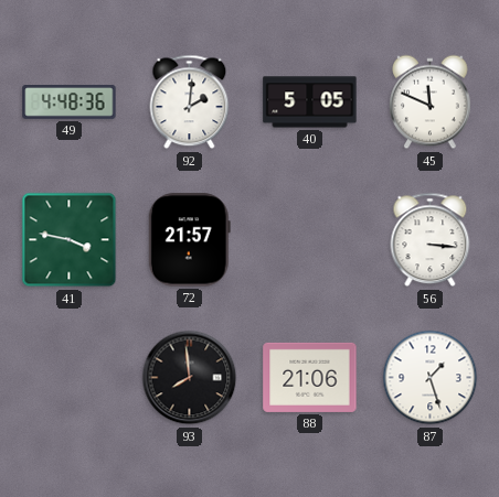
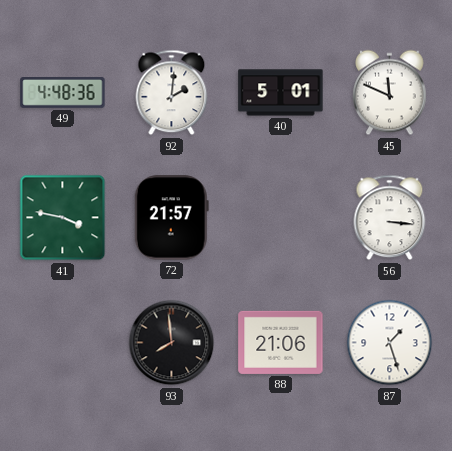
40: 5:05 -> 5:01
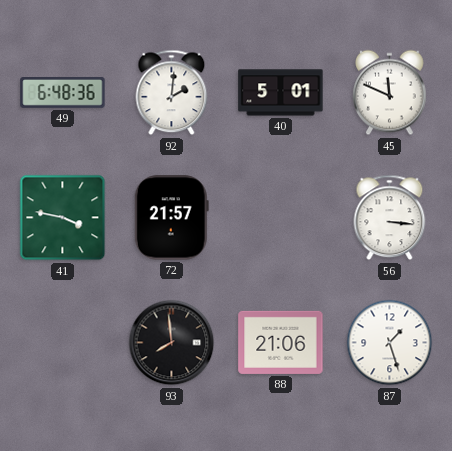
49: 4:48 -> 6:48
